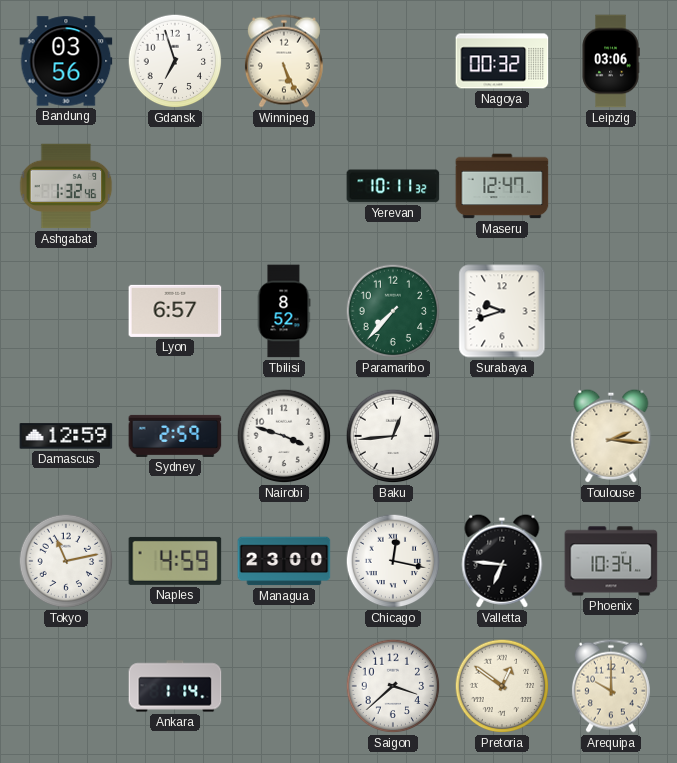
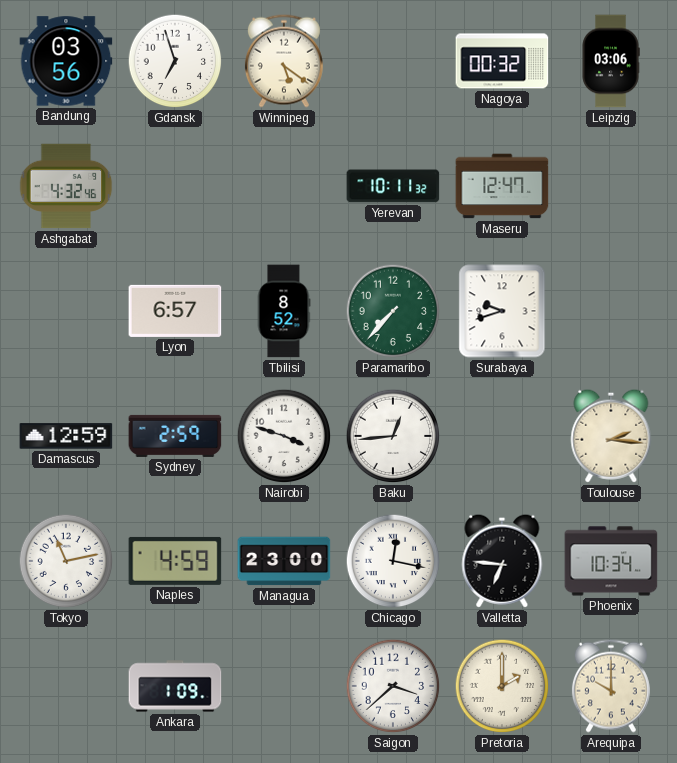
Winnipeg: 5:26 -> 5:21
Ashgabat: 1:32 -> 4:32
Ankara: 1:14 -> 1:09
Pretoria: 12:51 -> 2:00
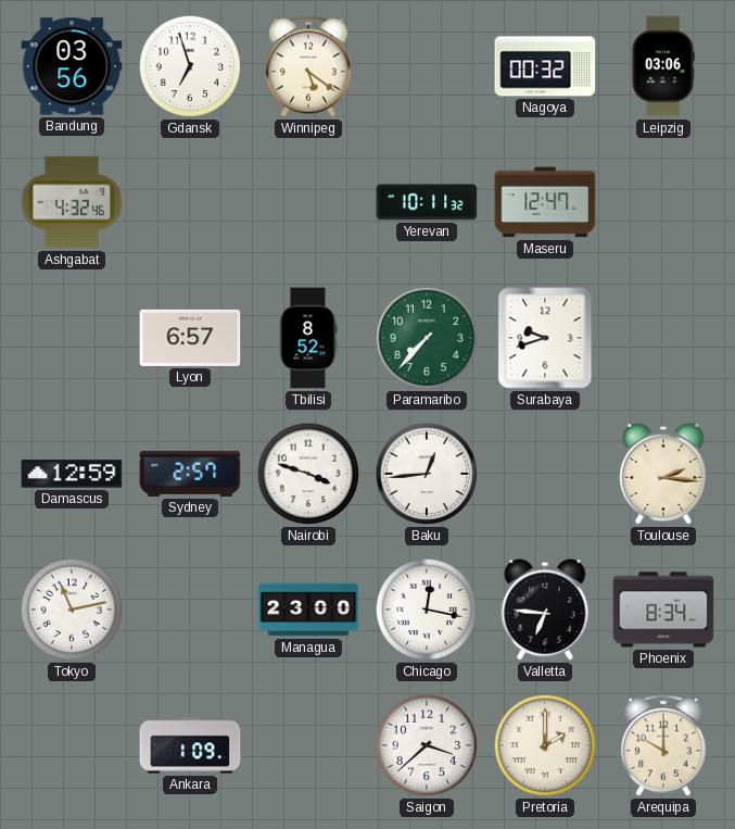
Sydney: 2:59 -> 2:57
Naples: 4:59 -> none
Phoenix: 10:34 -> 8:34
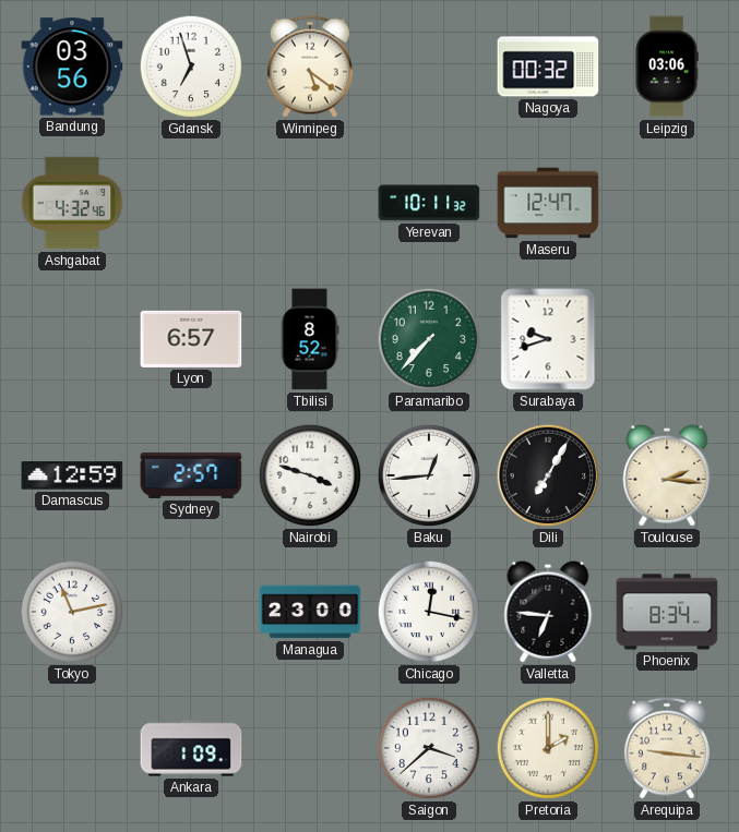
Dili: none -> 7:05
Arequipa: 10:00 -> 9:16
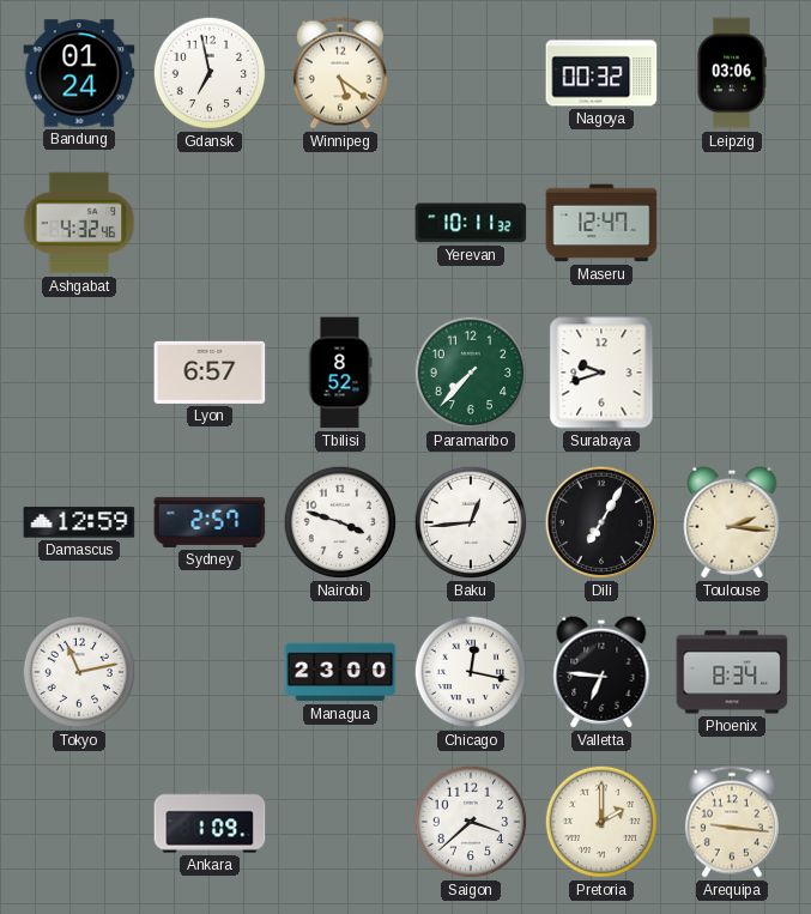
Bandung: 03:56 -> 01:24
Gdansk: 6:57 -> 6:58
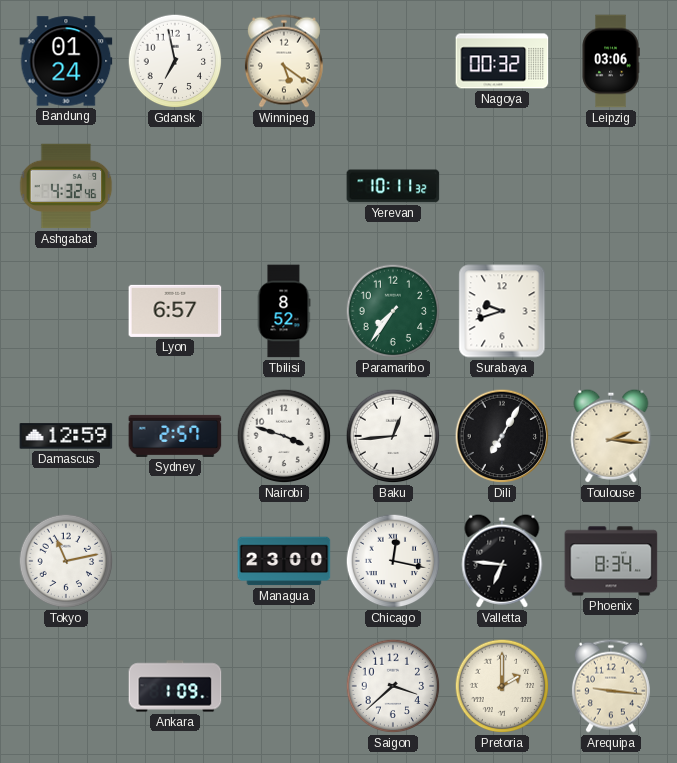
Maseru: 12:47 -> none
Paramaribo: 7:37 -> 7:36
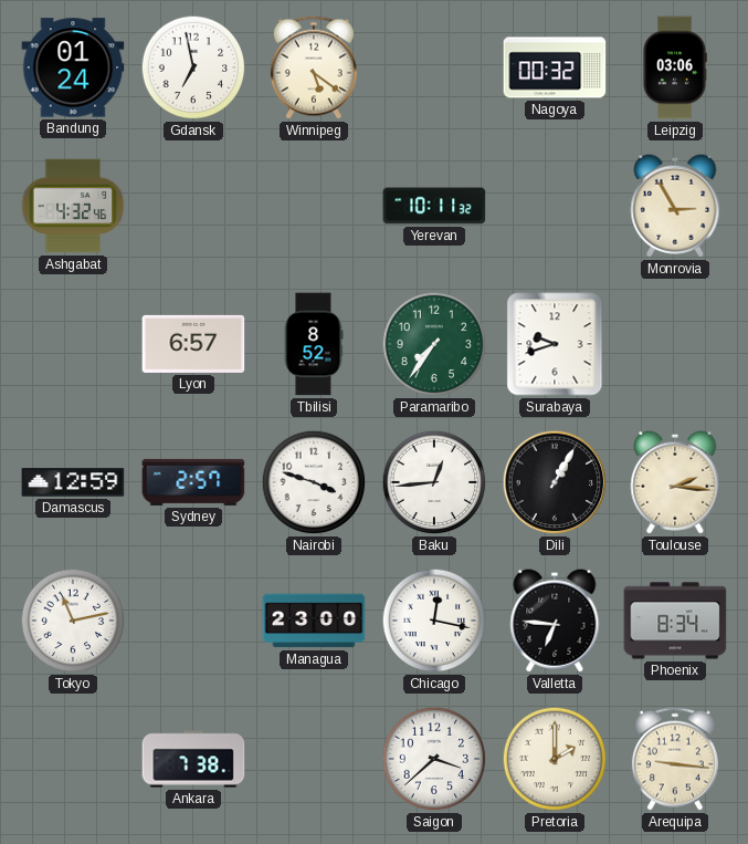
Monrovia: none -> 2:55
Dili: 7:05 -> 1:05
Ankara: 1:09 -> 7:38
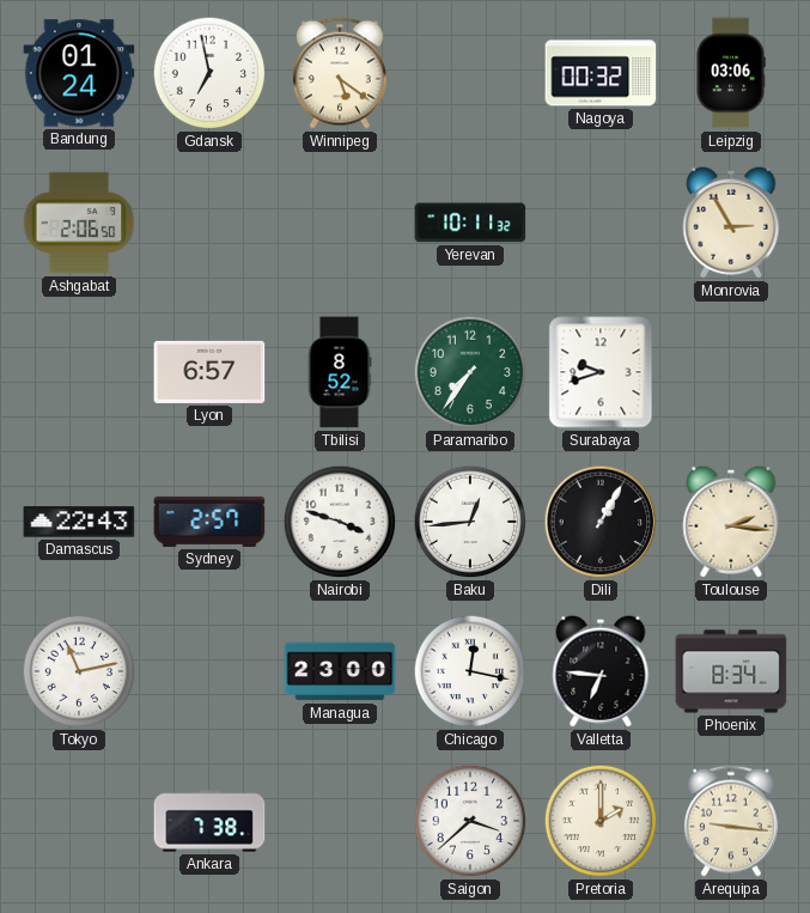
Ashgabat: 4:32 -> 2:06
Damascus: 12:59 -> 22:43
